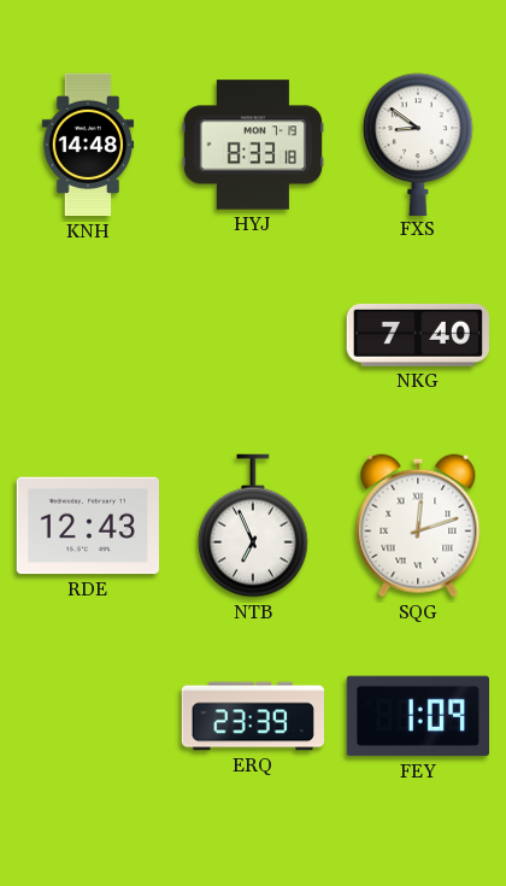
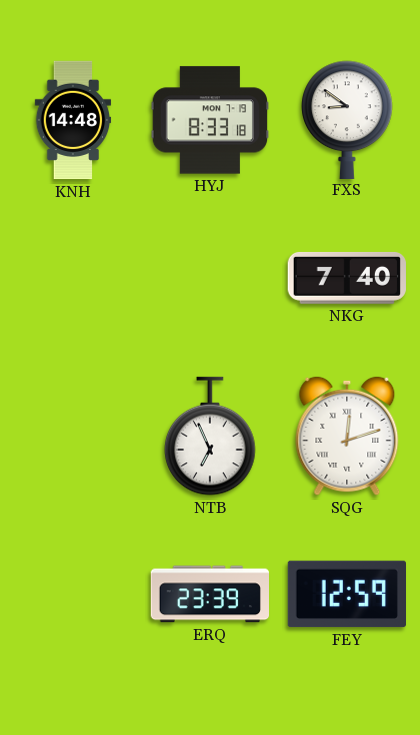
RDE: 12:43 -> none
FEY: 1:09 -> 12:59
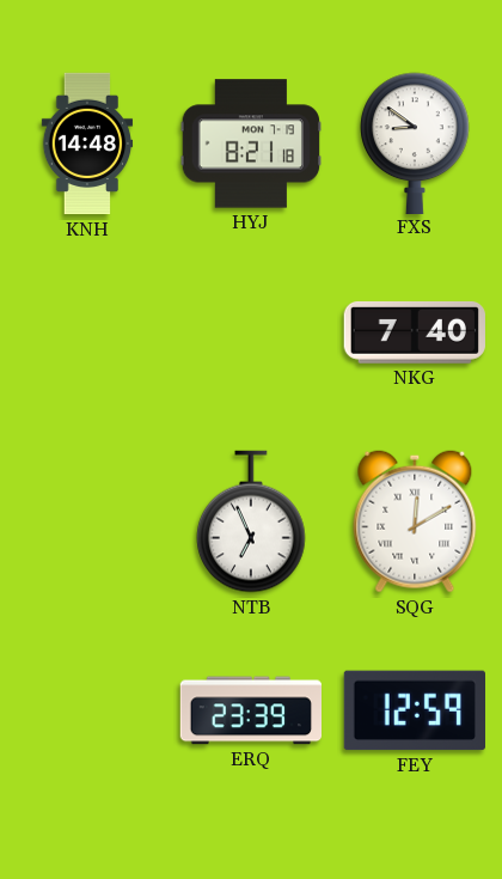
HYJ: 8:33 -> 8:21
SQG: 12:12 -> 12:10
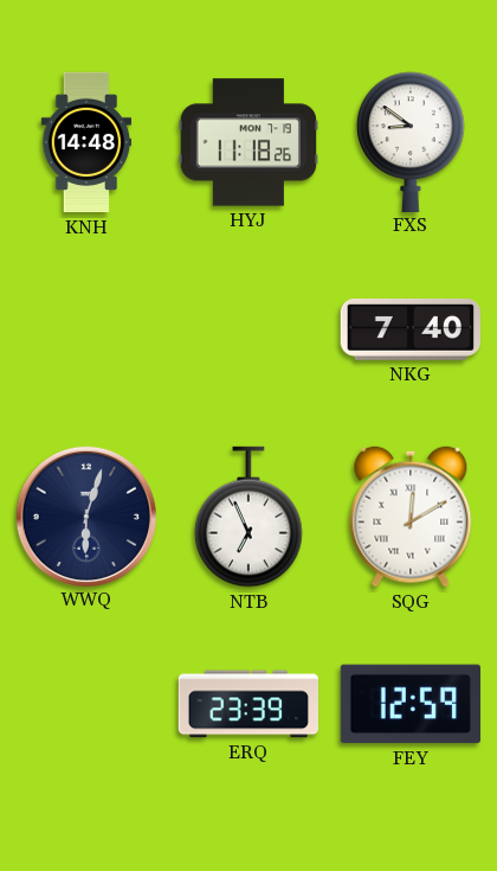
HYJ: 8:21 -> 11:18
WWQ: none -> 6:03
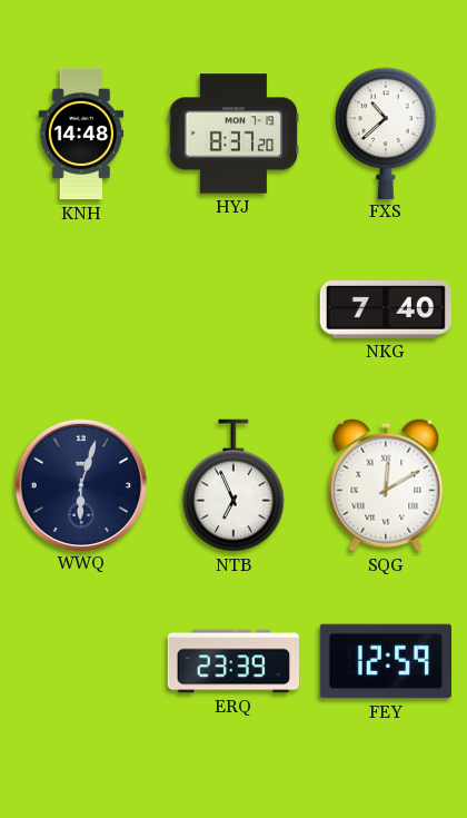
HYJ: 11:18 -> 8:37
FXS: 8:51 -> 10:38
